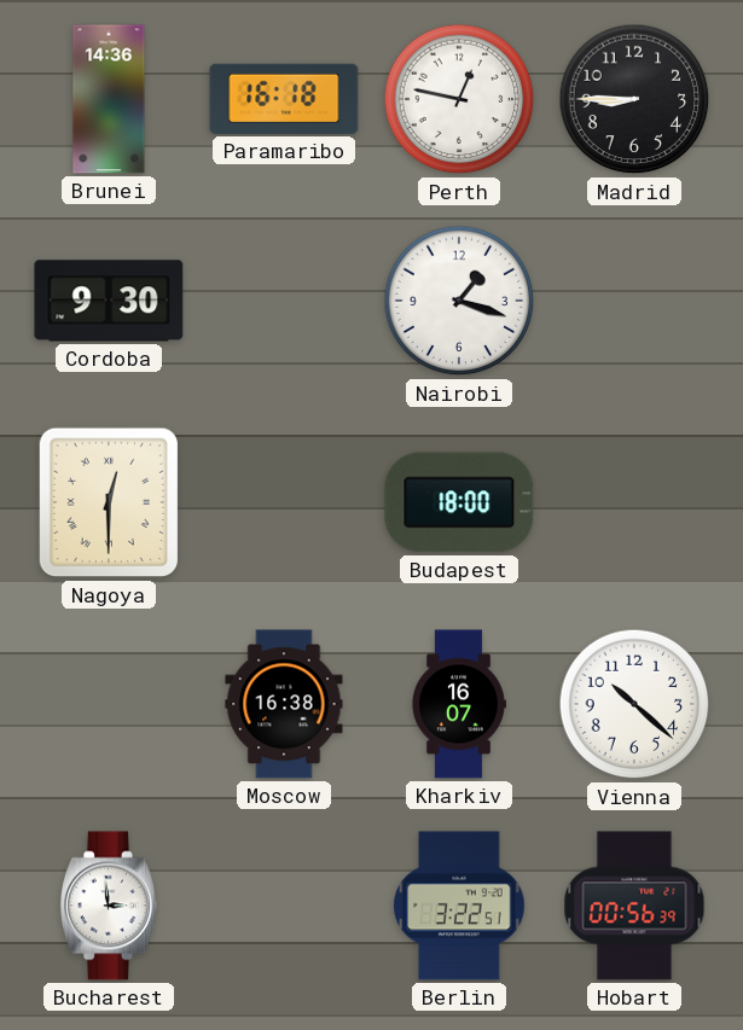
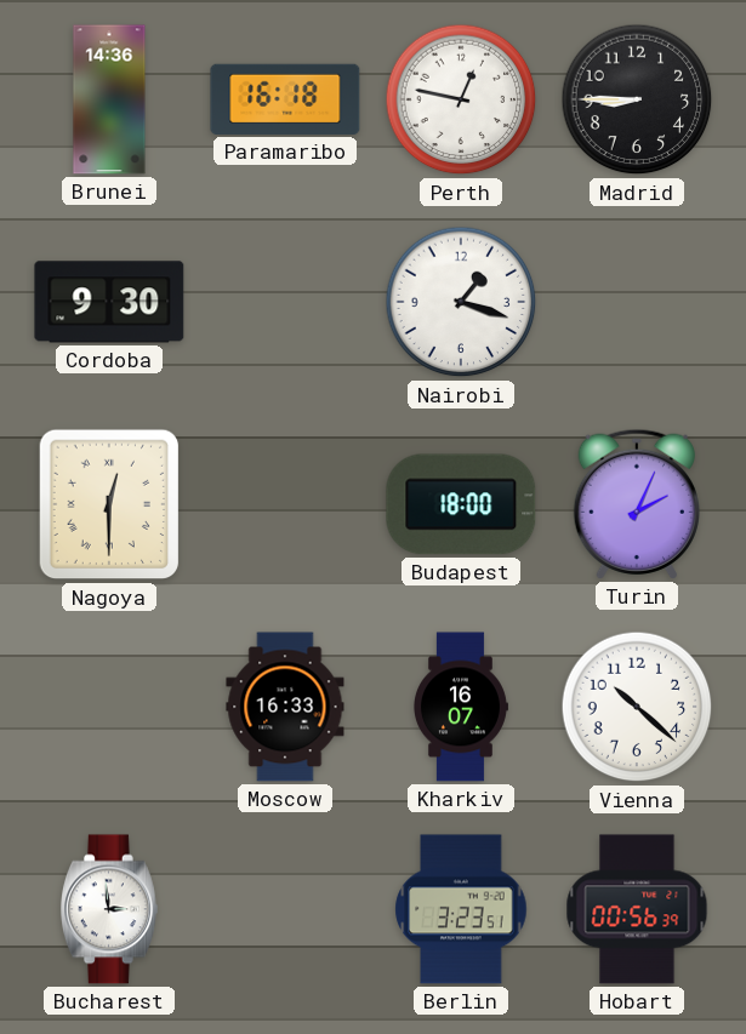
Turin: none -> 2:04
Moscow: 16:38 -> 16:33
Berlin: 3:22 -> 3:23
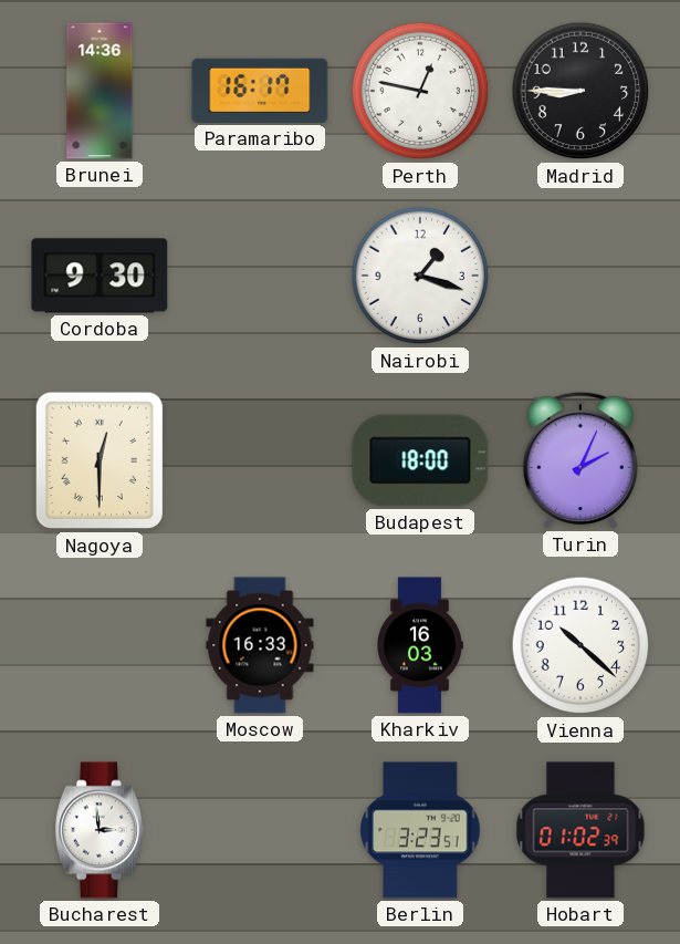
Paramaribo: 16:18 -> 16:17
Kharkiv: 16:07 -> 16:03
Hobart: 00:56 -> 01:02
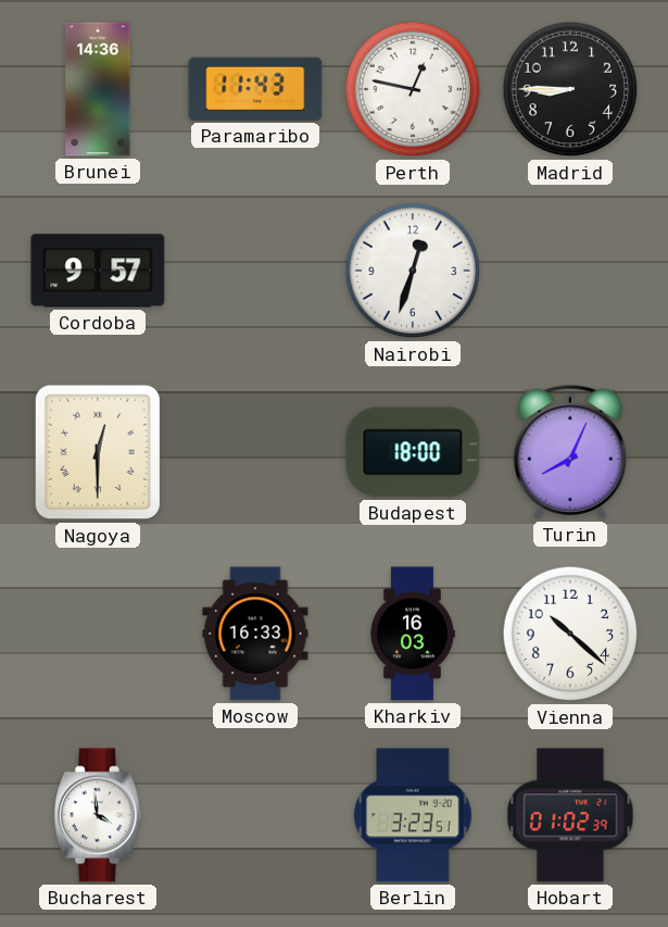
Paramaribo: 16:17 -> 11:43
Cordoba: 9:30 -> 9:57
Nairobi: 1:18 -> 12:33
Turin: 2:04 -> 8:04
Bucharest: 2:59 -> 3:59
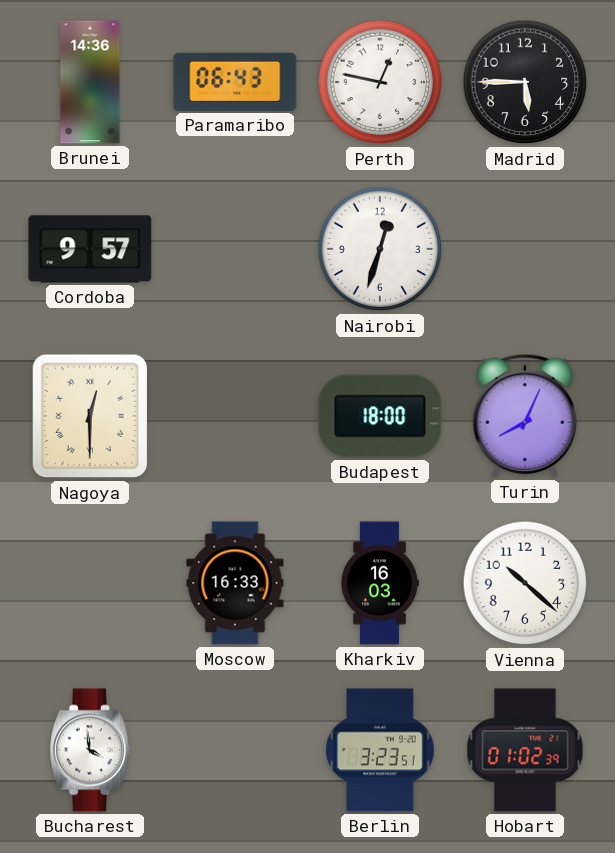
Paramaribo: 11:43 -> 06:43
Madrid: 8:45 -> 5:45
